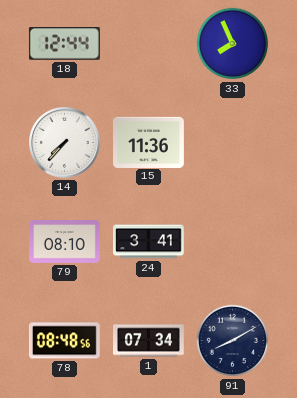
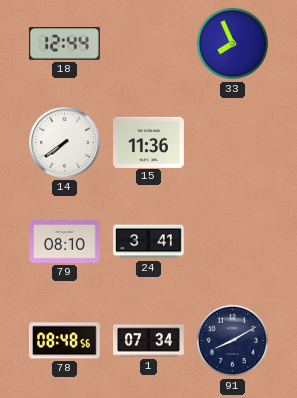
14: 7:37 -> 7:39
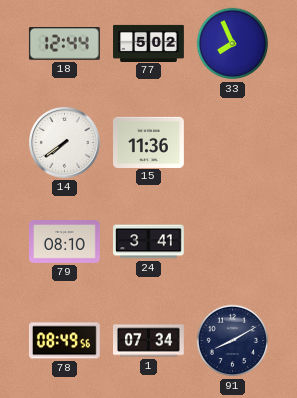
77: none -> 5:02
78: 08:48 -> 08:49
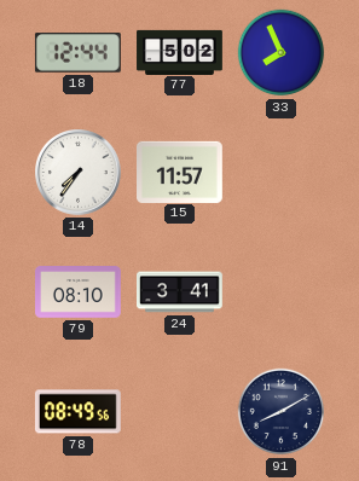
14: 7:39 -> 7:36
15: 11:36 -> 11:57
1: 07:34 -> none
